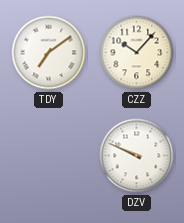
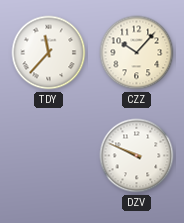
TDY: 7:09 -> 11:37
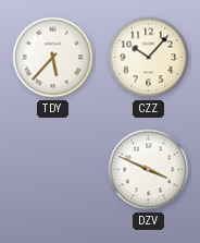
TDY: 11:37 -> 5:37
DZV: 9:49 -> 3:49
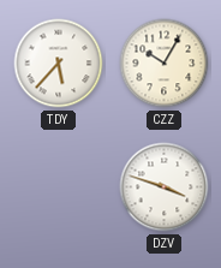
CZZ: 10:07 -> 10:05
DZV: 3:49 -> 3:48
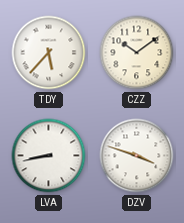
CZZ: 10:05 -> 10:09
LVA: none -> 8:43
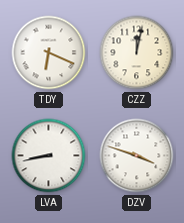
TDY: 5:37 -> 6:19
CZZ: 10:09 -> 12:02
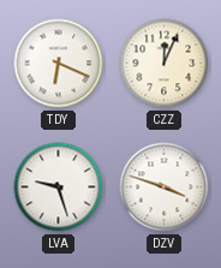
CZZ: 12:02 -> 12:04
LVA: 8:43 -> 9:27
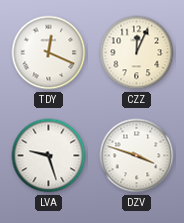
TDY: 6:19 -> 12:19
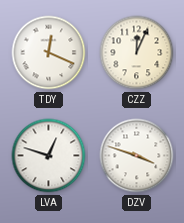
LVA: 9:27 -> 12:48
